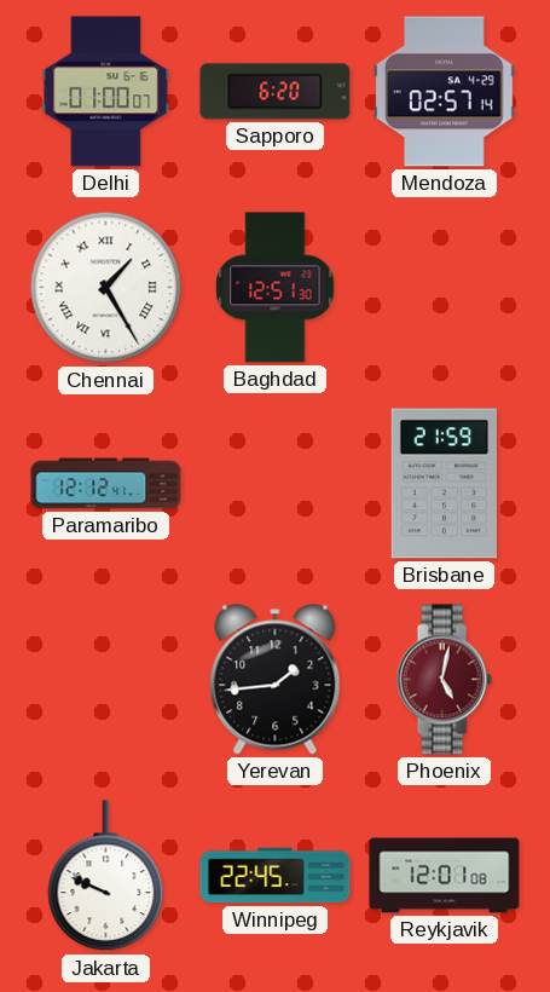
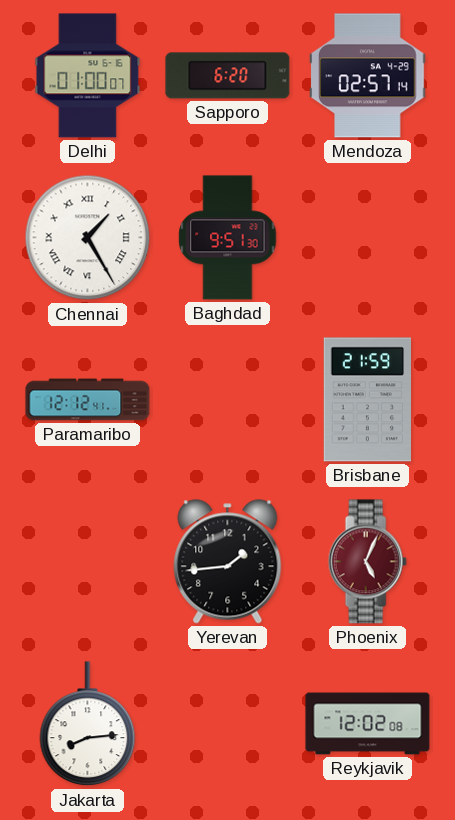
Baghdad: 12:51 -> 9:51
Phoenix: 5:02 -> 5:04
Jakarta: 9:49 -> 8:14
Winnipeg: 22:45 -> none
Reykjavik: 12:01 -> 12:02
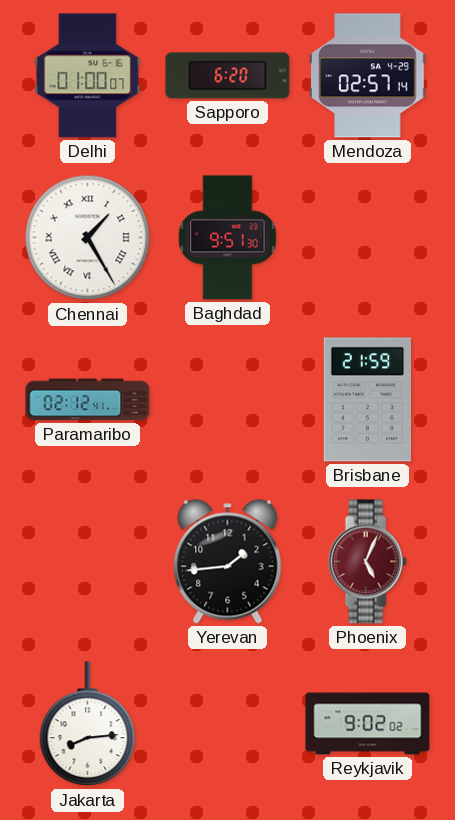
Paramaribo: 12:12 -> 02:12
Reykjavik: 12:02 -> 9:02
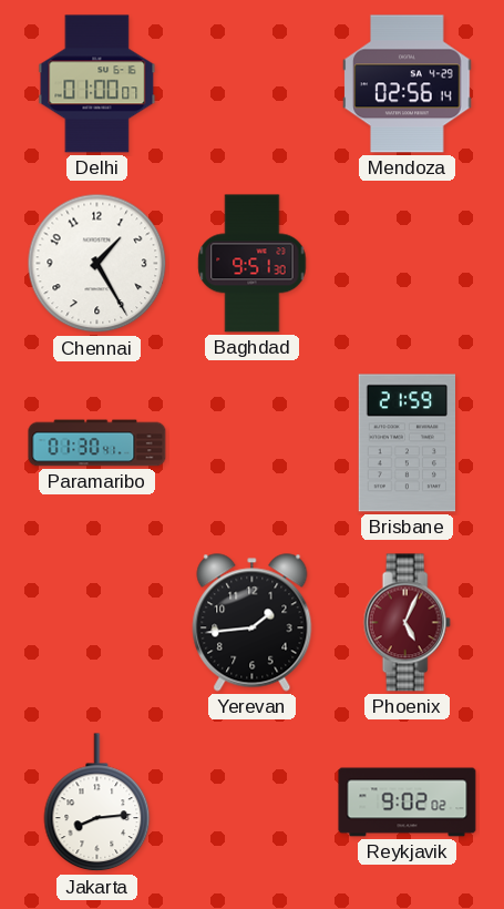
Sapporo: 6:20 -> none
Mendoza: 02:57 -> 02:56
Chennai numerals: Roman -> Arabic
Paramaribo: 02:12 -> 01:30
